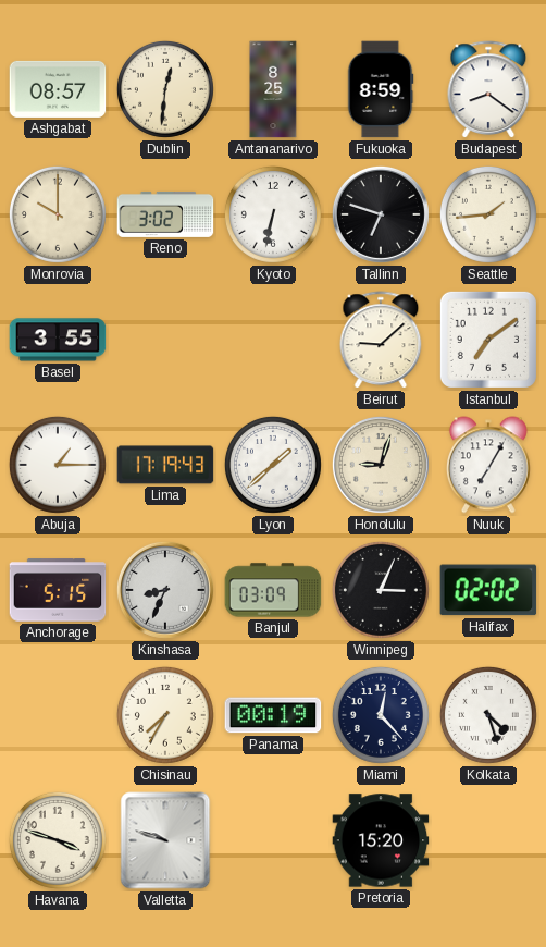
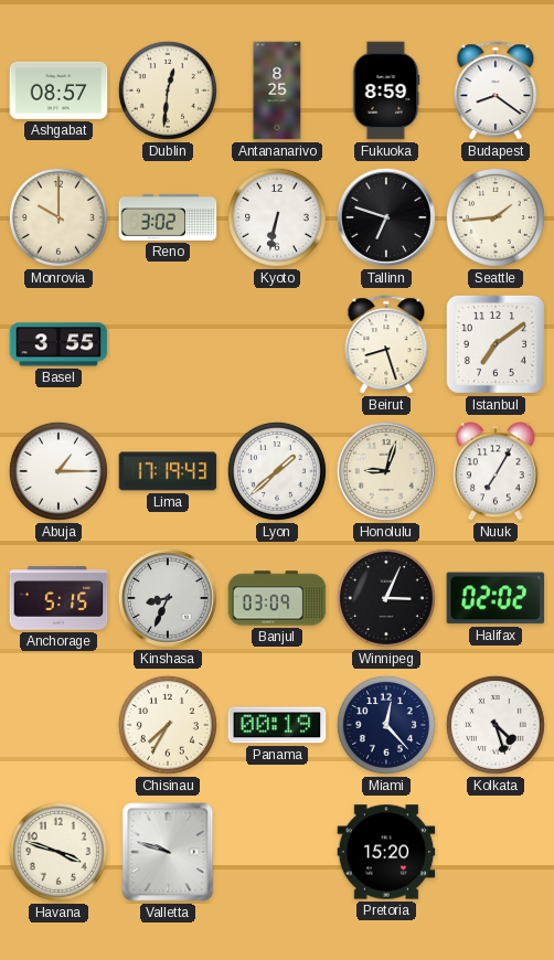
Beirut: 9:08 -> 8:27
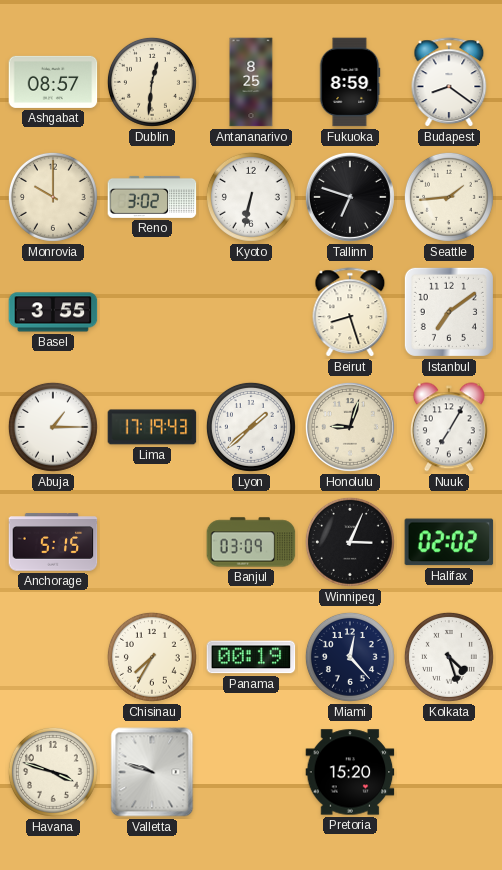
Kinshasa: 8:34 -> none
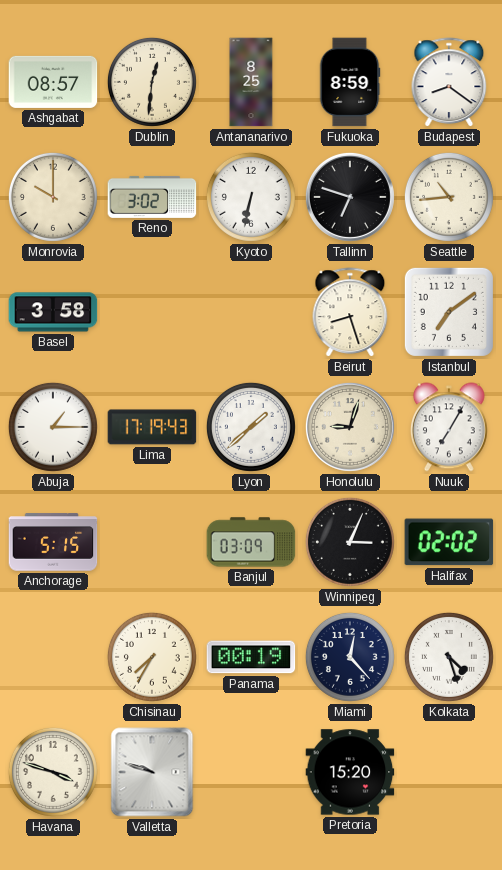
Seattle: 1:44 -> 10:44
Basel: 3:55 -> 3:58
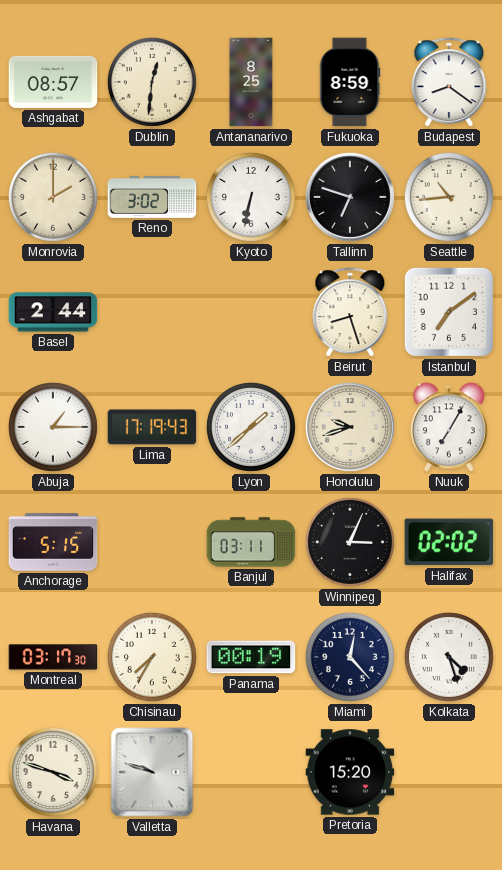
Monrovia: 10:00 -> 2:00
Basel: 3:58 -> 2:44
Honolulu: 9:03 -> 9:42
Banjul: 03:09 -> 03:11
Montreal: none -> 03:17
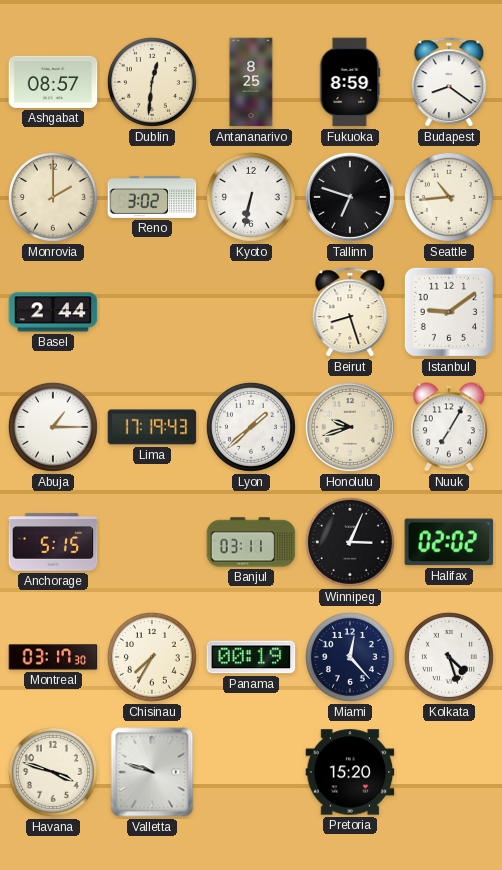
Istanbul: 7:09 -> 9:09
